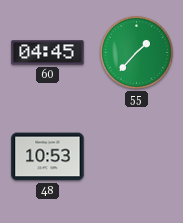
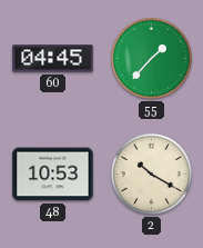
2: none -> 10:20
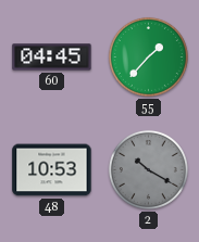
2 dial: cream -> grey
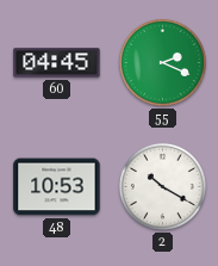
55: 1:37 -> 2:19
2 dial: grey -> white
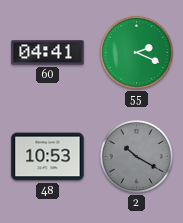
60: 04:45 -> 04:41
2 dial: white -> grey
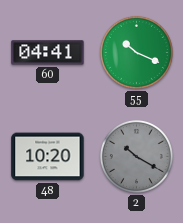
55: 2:19 -> 10:19
48: 10:53 -> 10:20
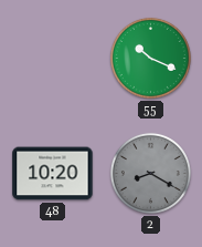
60: 04:41 -> none
2: 10:20 -> 8:20
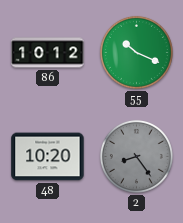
86: none -> 10:12
2: 8:20 -> 8:24
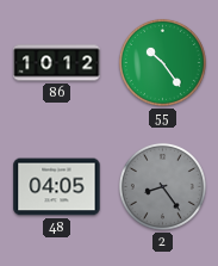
55: 10:19 -> 10:24
48: 10:20 -> 04:05
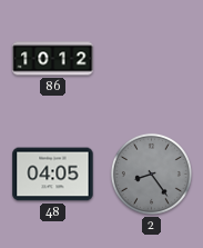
55: 10:24 -> none
